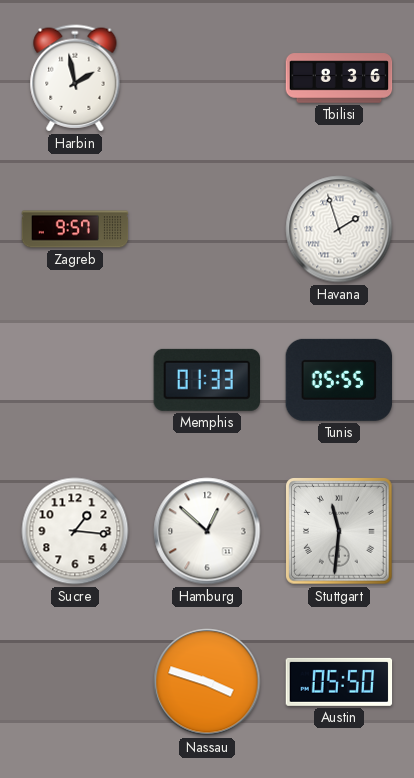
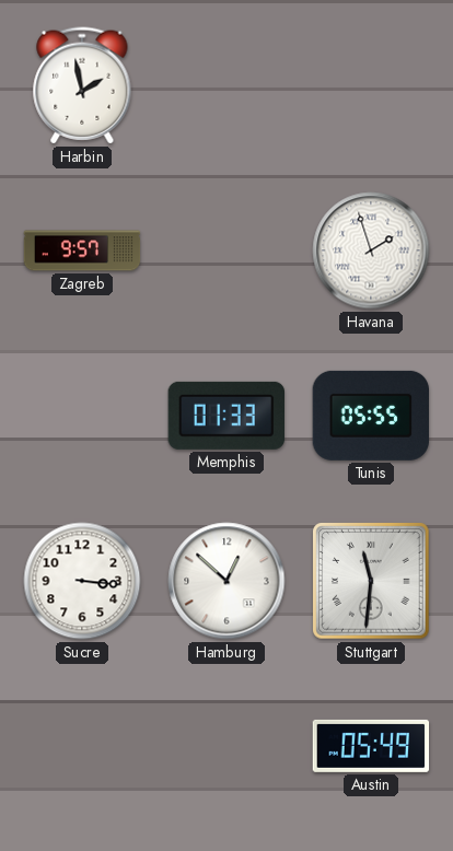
Tbilisi: 8:36 -> none
Sucre: 1:16 -> 3:16
Nassau: 3:48 -> none
Austin: 05:50 -> 05:49
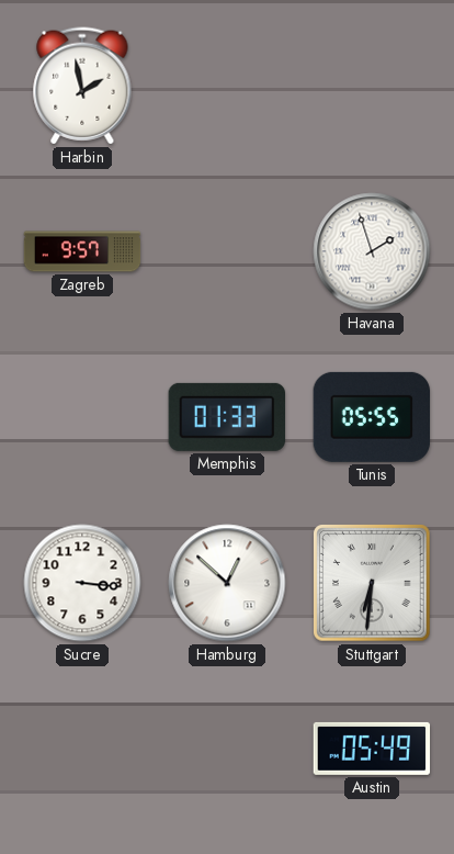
Stuttgart: 11:31 -> 6:31
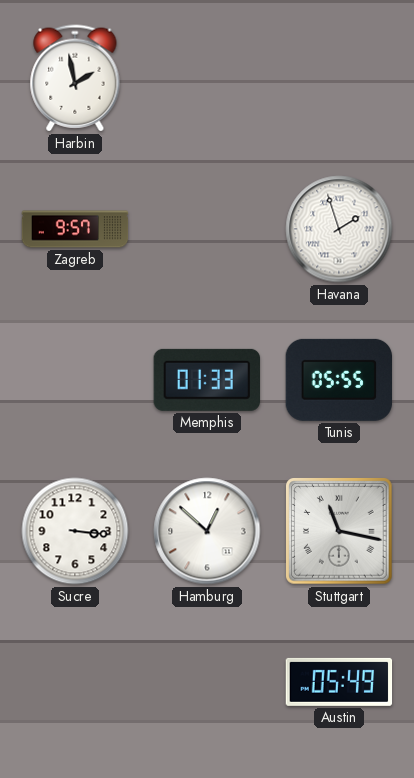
Stuttgart: 6:31 -> 11:17
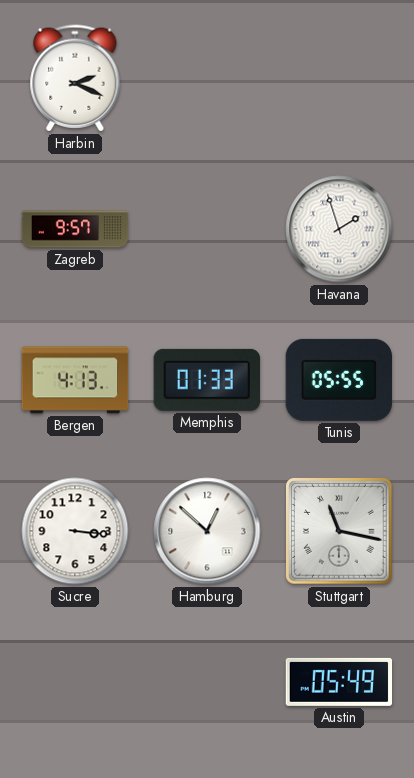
Harbin: 1:58 -> 2:19
Bergen: none -> 4:13
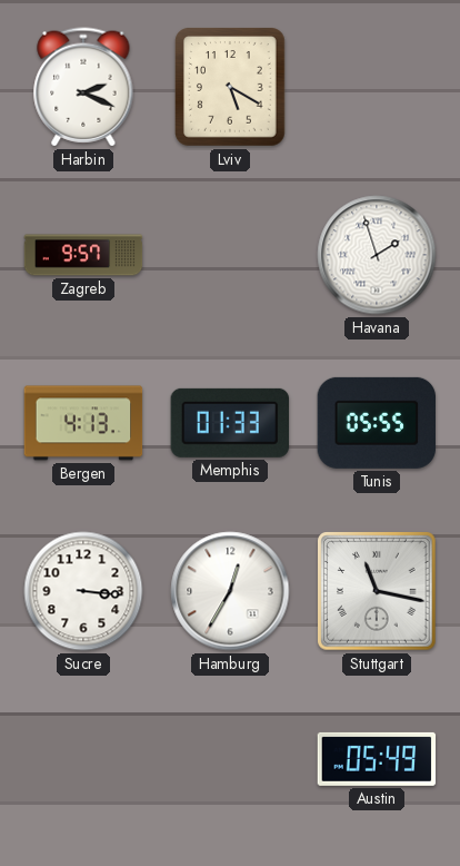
Lviv: none -> 5:20
Hamburg: 12:52 -> 12:35
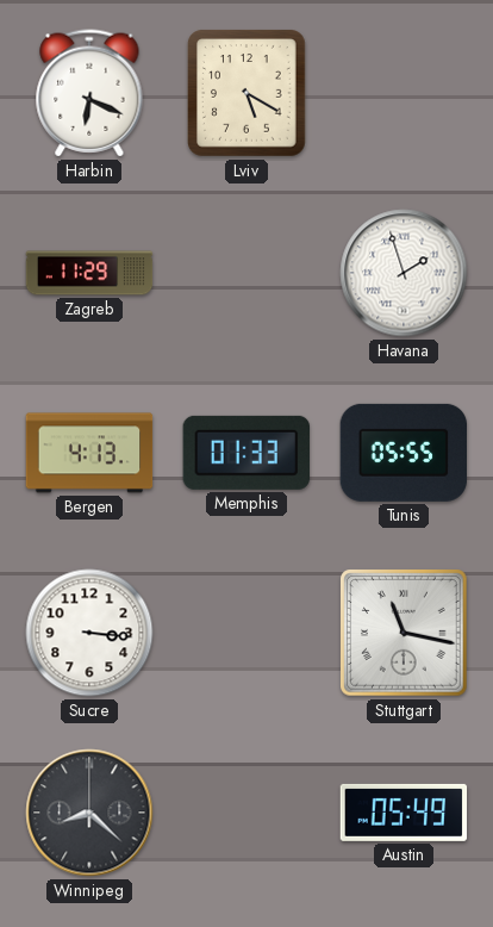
Harbin: 2:19 -> 6:19
Zagreb: 9:57 -> 11:29
Hamburg: 12:35 -> none
Winnipeg: none -> 8:22
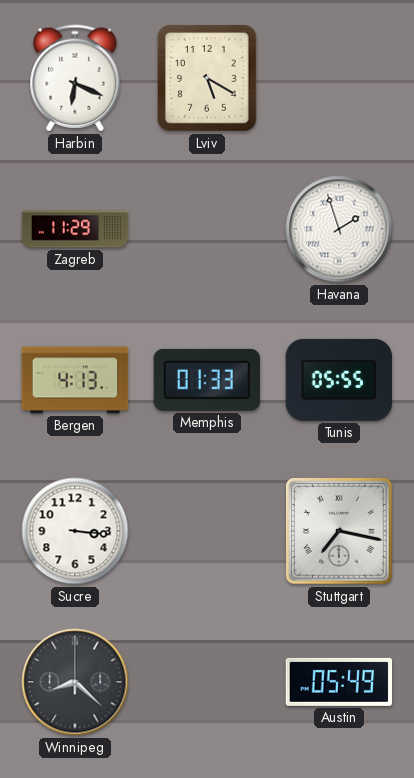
Stuttgart: 11:17 -> 7:17
